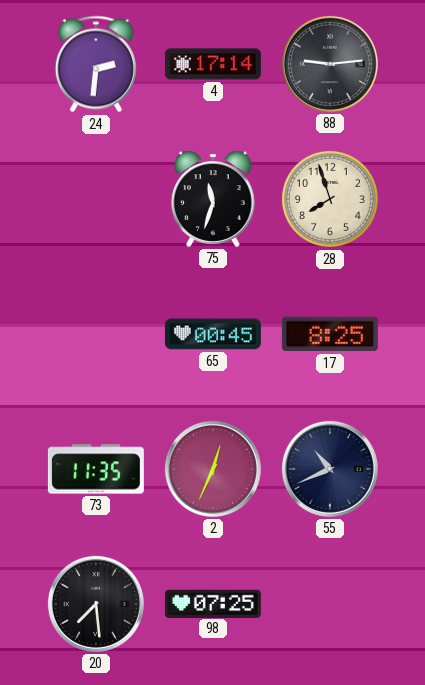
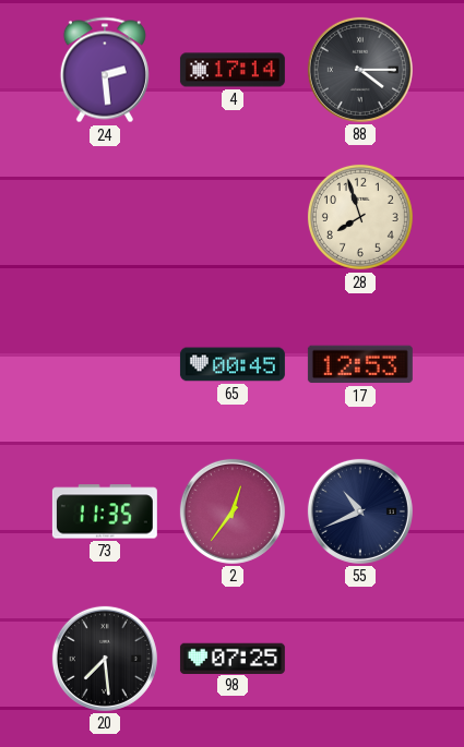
24: 2:31 -> 2:29
88: 9:14 -> 4:15
75: 11:33 -> none
17: 8:25 -> 12:53
2: 12:34 -> 12:36
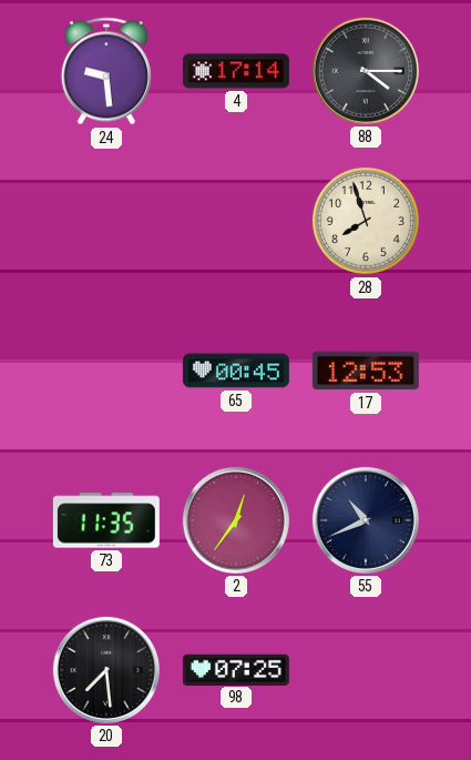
24: 2:29 -> 9:29
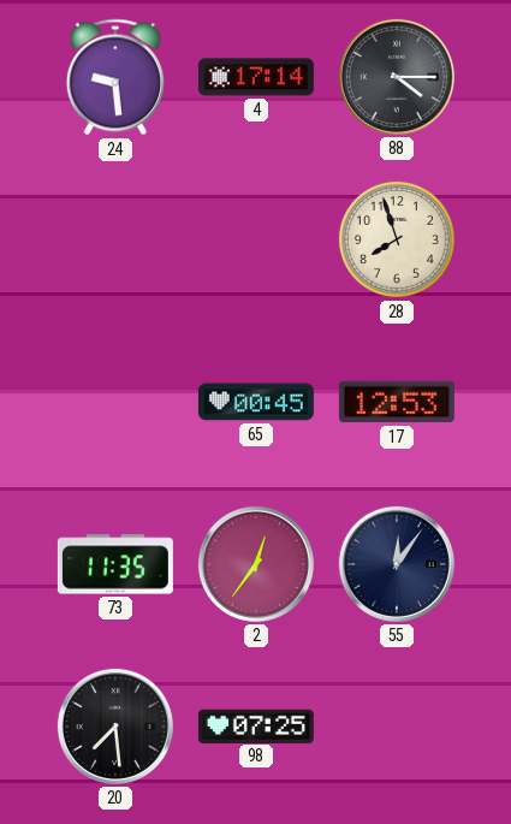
55: 10:41 -> 12:06
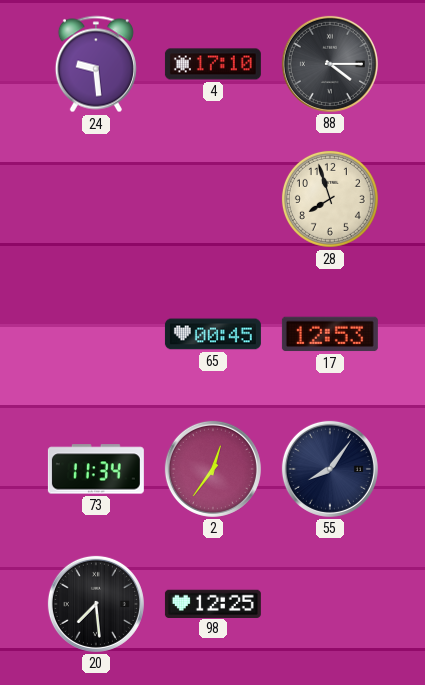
4: 17:14 -> 17:10
73: 11:35 -> 11:34
55: 12:06 -> 8:06
98: 07:25 -> 12:25
